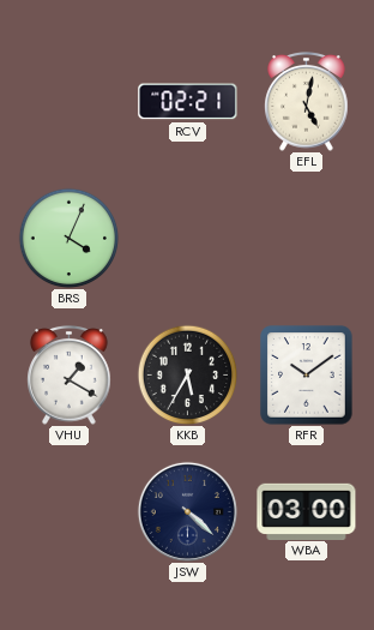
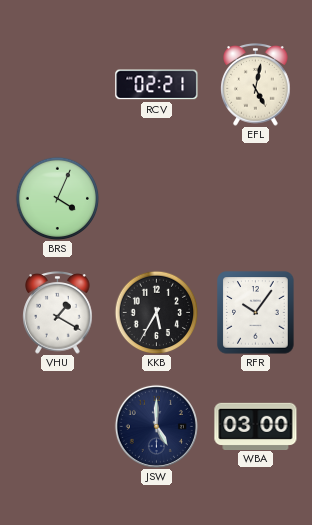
RFR: 10:09 -> 10:06
JSW: 4:22 -> 5:00
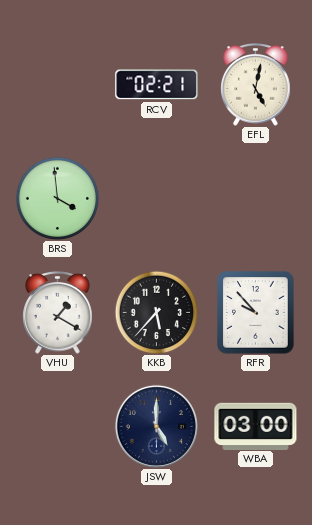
BRS: 4:04 -> 3:59
KKB: 5:35 -> 5:37
RFR: 10:06 -> 9:53
